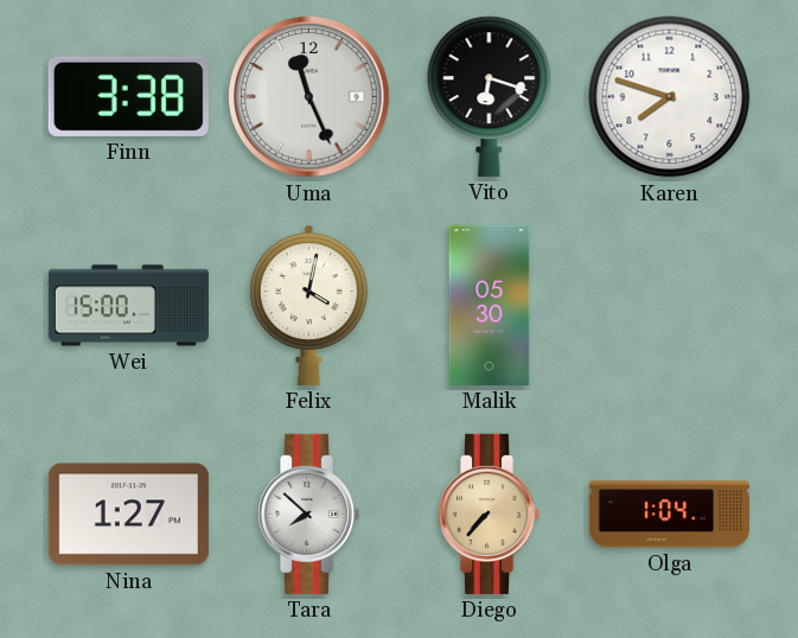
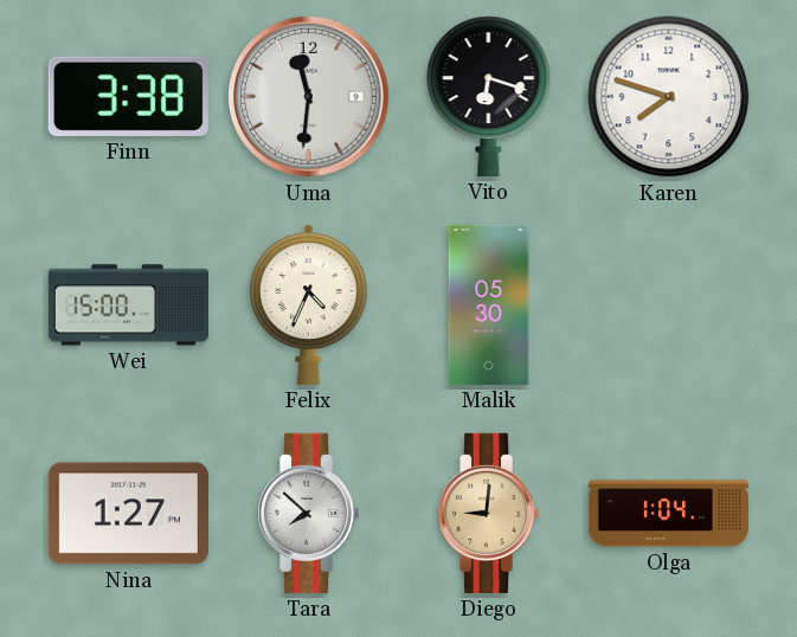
Uma: 11:26 -> 11:31
Felix: 4:02 -> 4:34
Diego: 7:37 -> 9:01
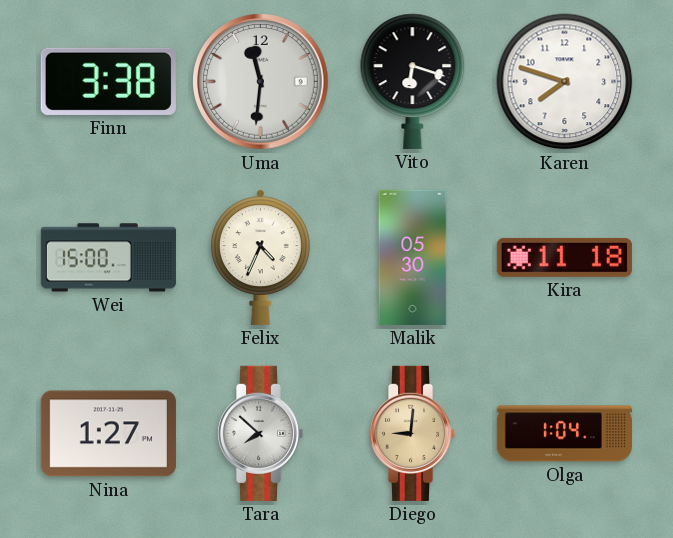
Kira: none -> 11:18
